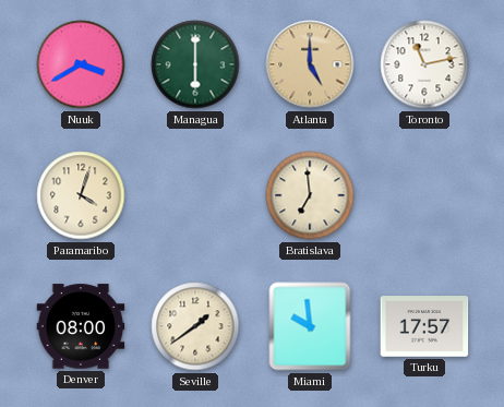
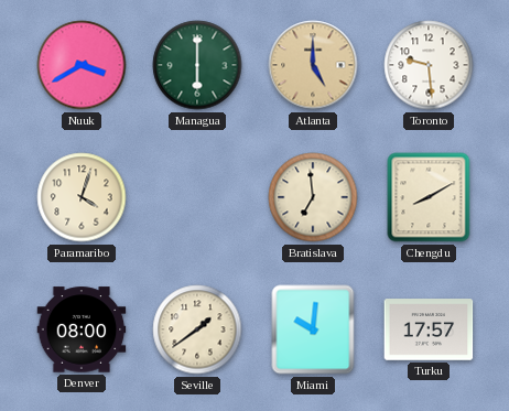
Toronto: 11:13 -> 9:29
Chengdu: none -> 8:10
Miami: 9:59 -> 10:01
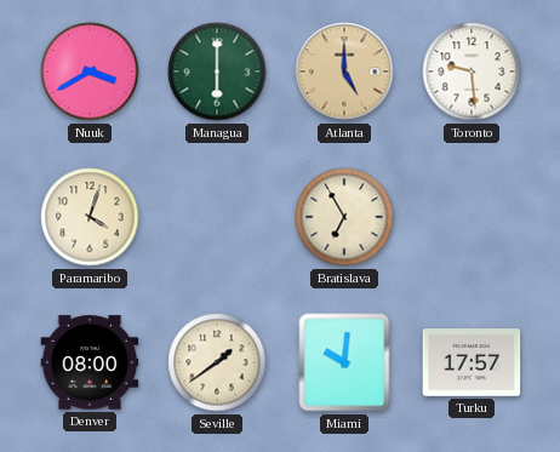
Bratislava: 6:59 -> 6:55
Chengdu: 8:10 -> none
